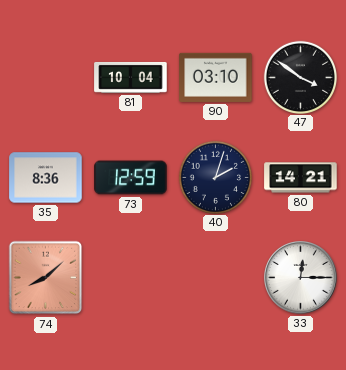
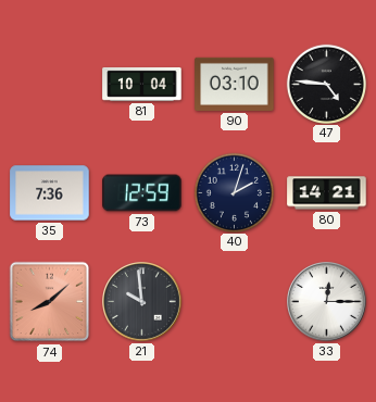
47: 3:51 -> 4:46
35: 8:36 -> 7:36
21: none -> 9:59
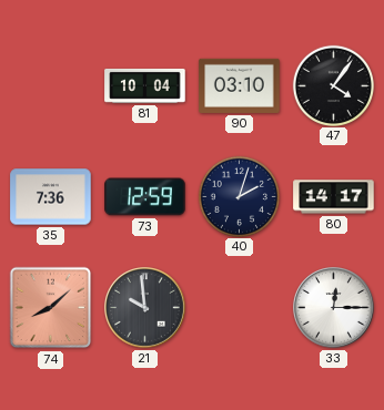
47: 4:46 -> 4:06
80: 14:21 -> 14:17
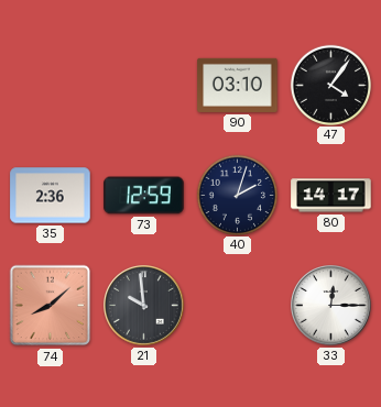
81: 10:04 -> none
35: 7:36 -> 2:36
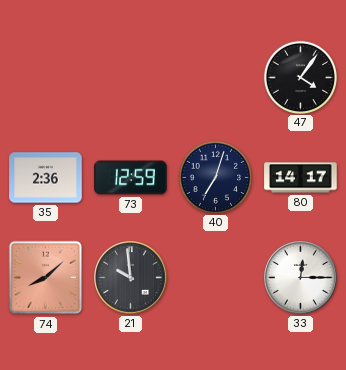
90: 03:10 -> none
40: 2:03 -> 7:03
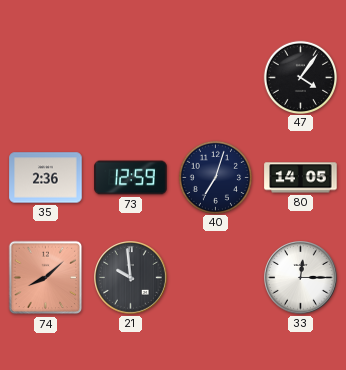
80: 14:17 -> 14:05
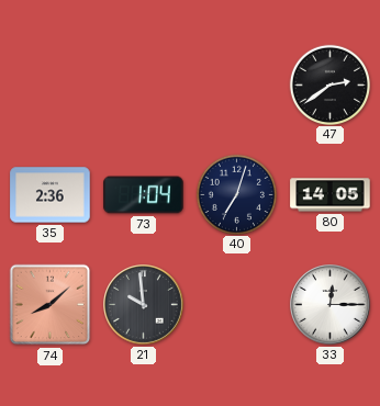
47: 4:06 -> 2:39
73: 12:59 -> 1:04
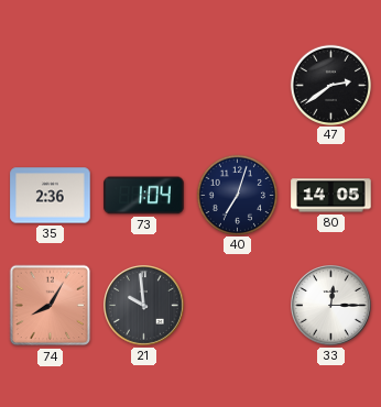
74: 8:08 -> 8:05
